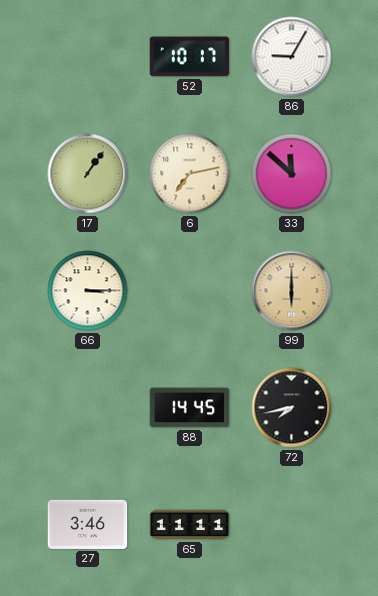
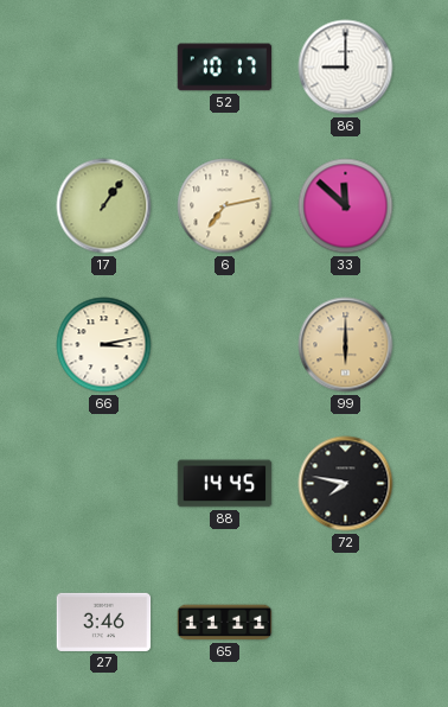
86: 9:05 -> 9:00
66: 3:15 -> 3:13
72: 7:43 -> 7:47
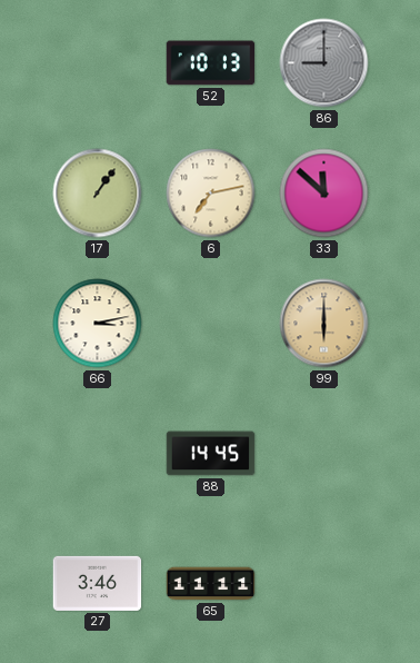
52: 10:17 -> 10:13
86 dial: white -> grey
72: 7:47 -> none
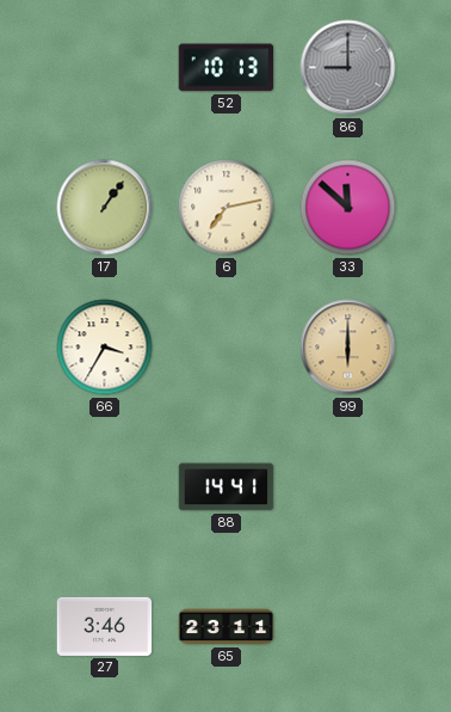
66: 3:13 -> 3:35
88: 14:45 -> 14:41
65: 11:11 -> 23:11
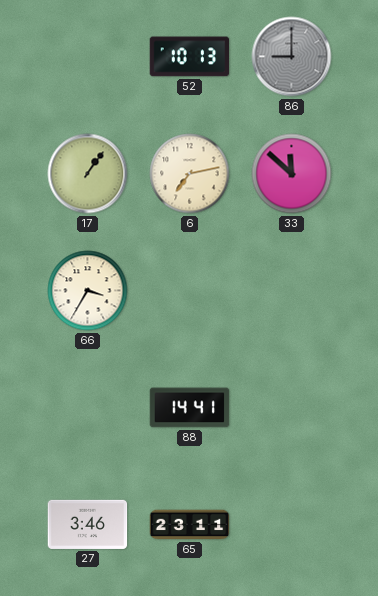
99: 6:00 -> none
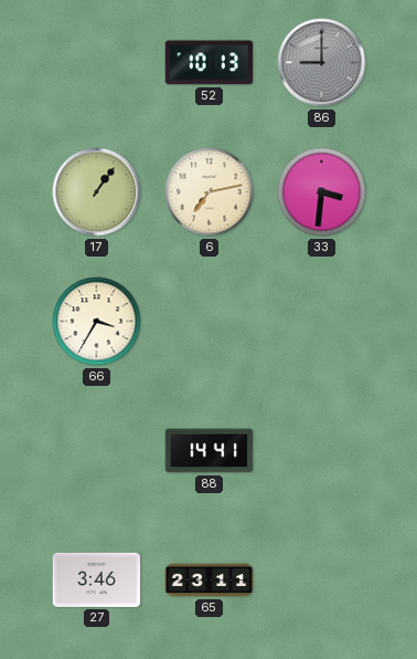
33: 11:52 -> 3:31
